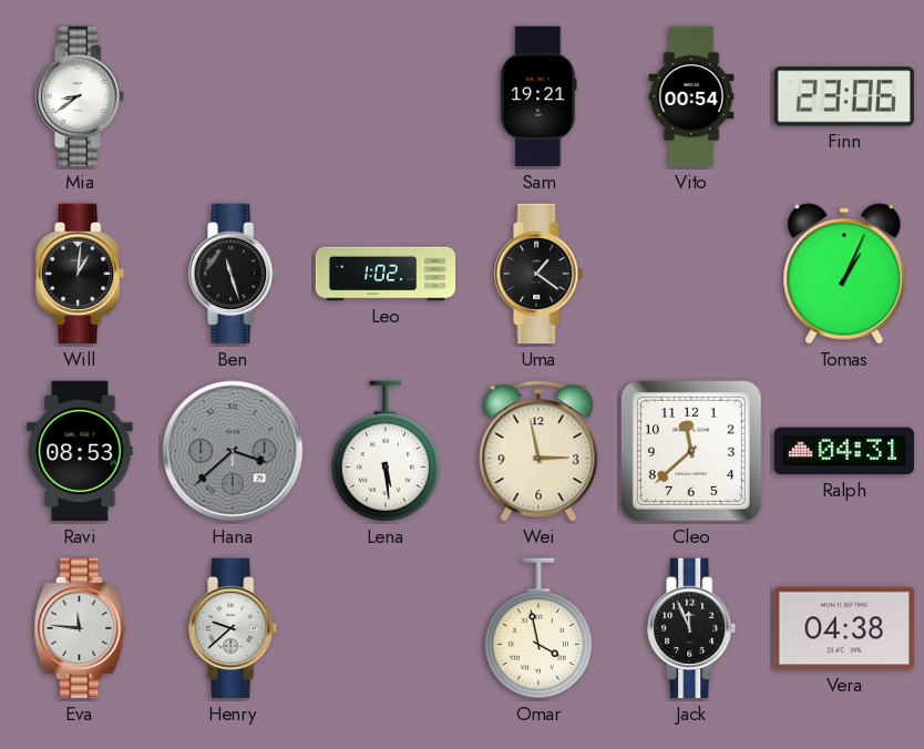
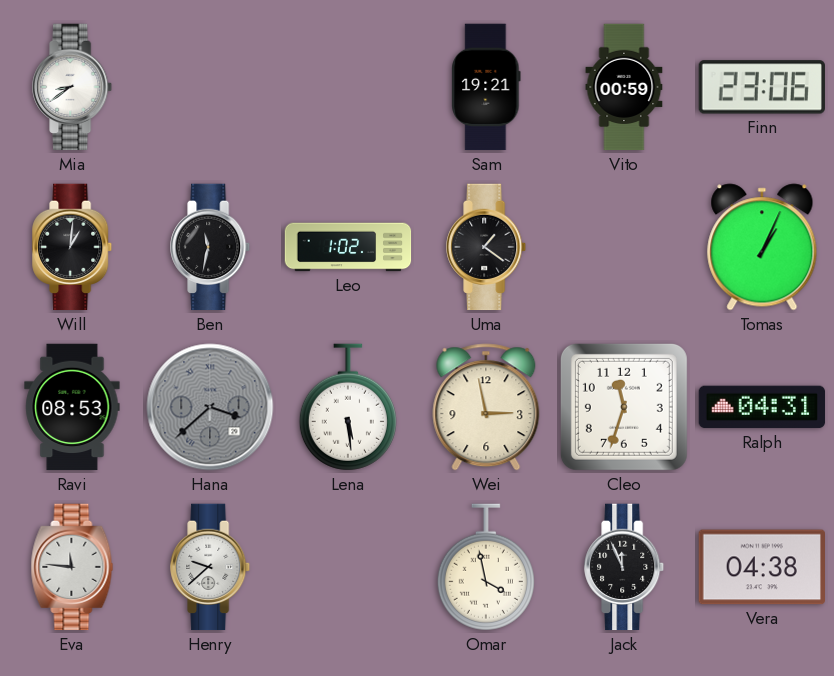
Vito: 00:54 -> 00:59
Ben: 11:27 -> 11:32
Cleo: 11:38 -> 11:33
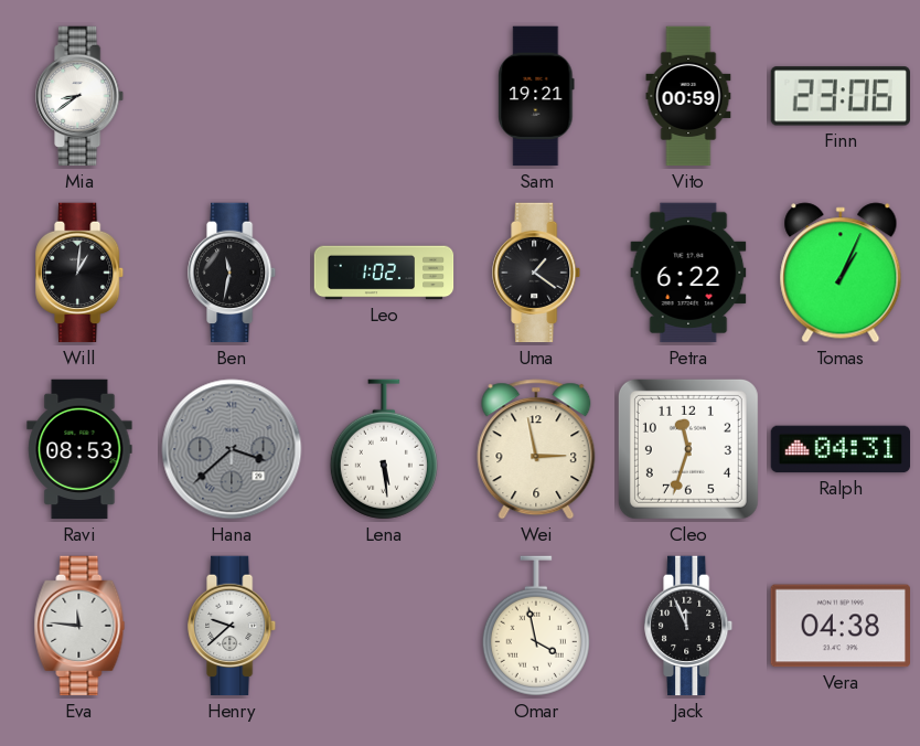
Petra: none -> 6:22
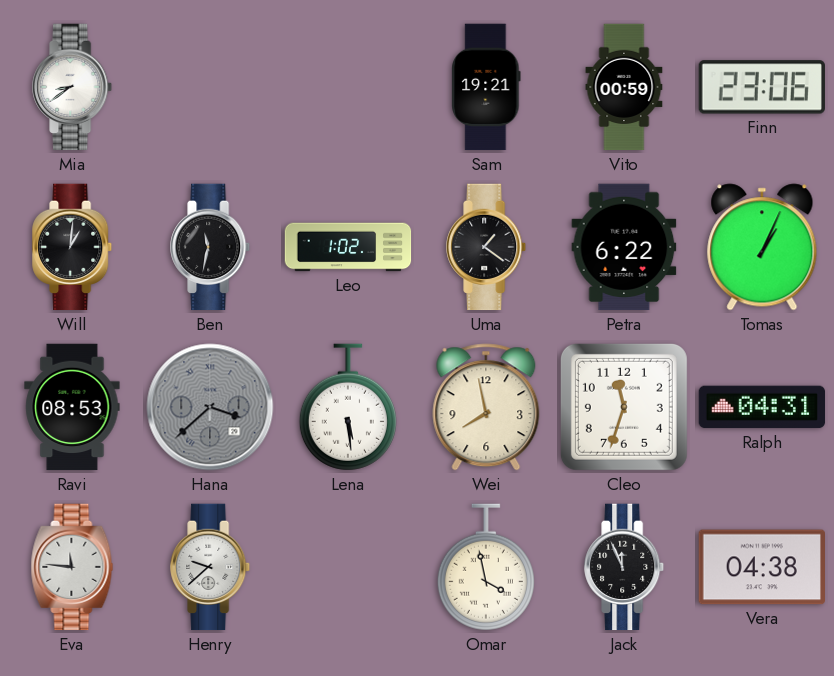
Wei: 2:58 -> 7:58
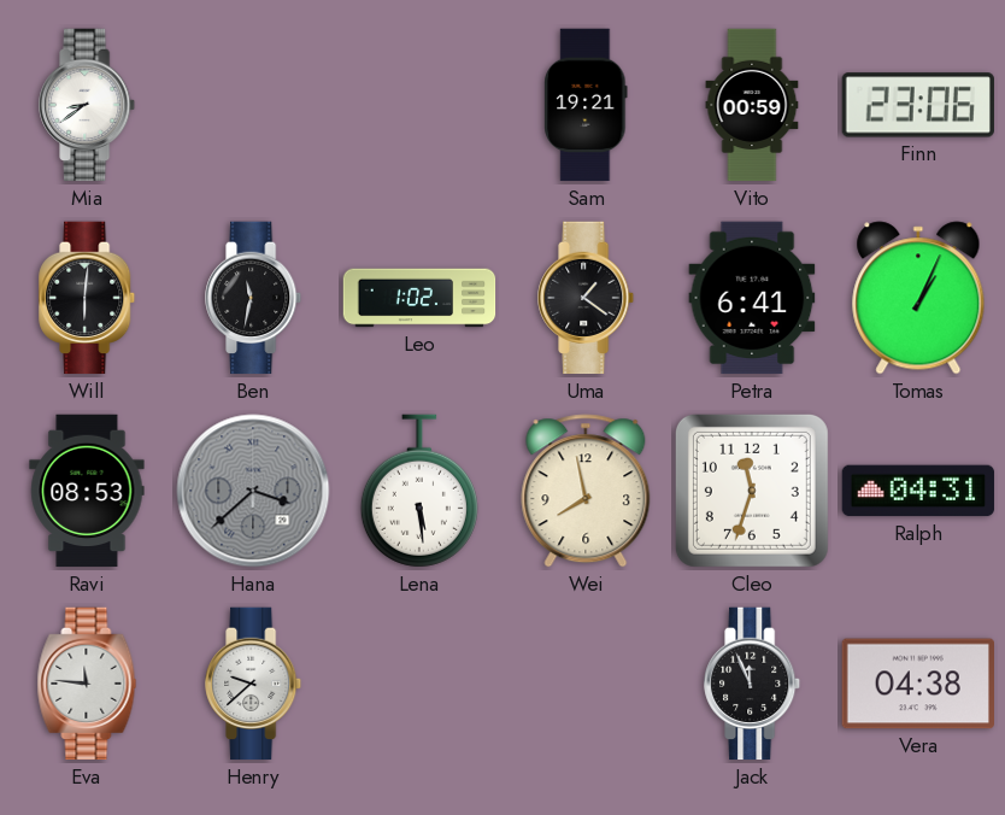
Will: 1:01 -> 6:01
Petra: 6:22 -> 6:41
Omar: 3:58 -> none
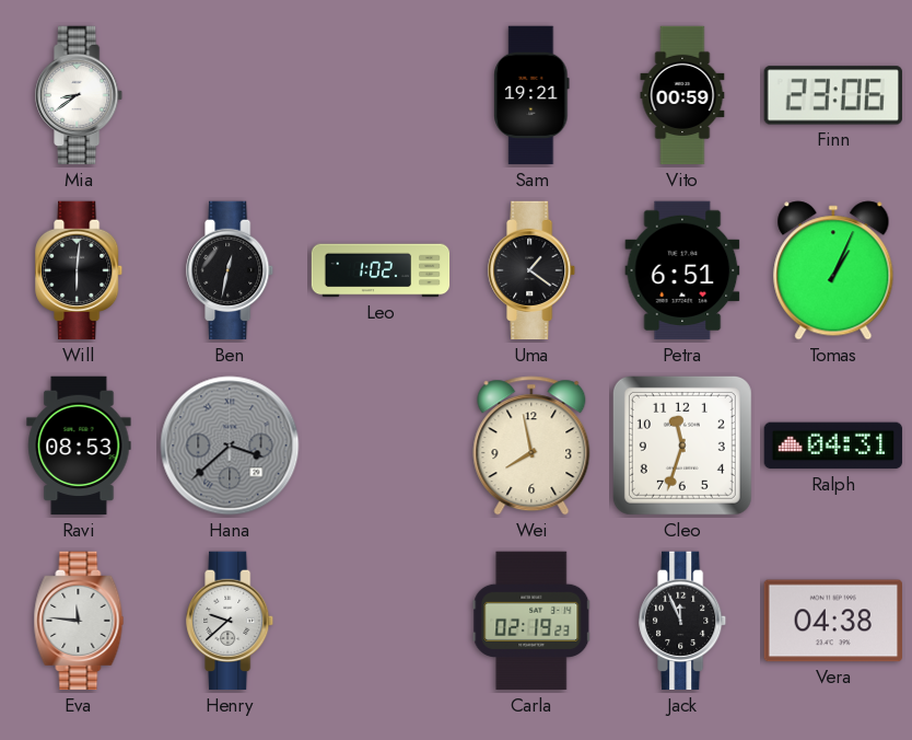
Ben: 11:32 -> 12:32
Petra: 6:41 -> 6:51
Lena: 5:29 -> none
Carla: none -> 02:19
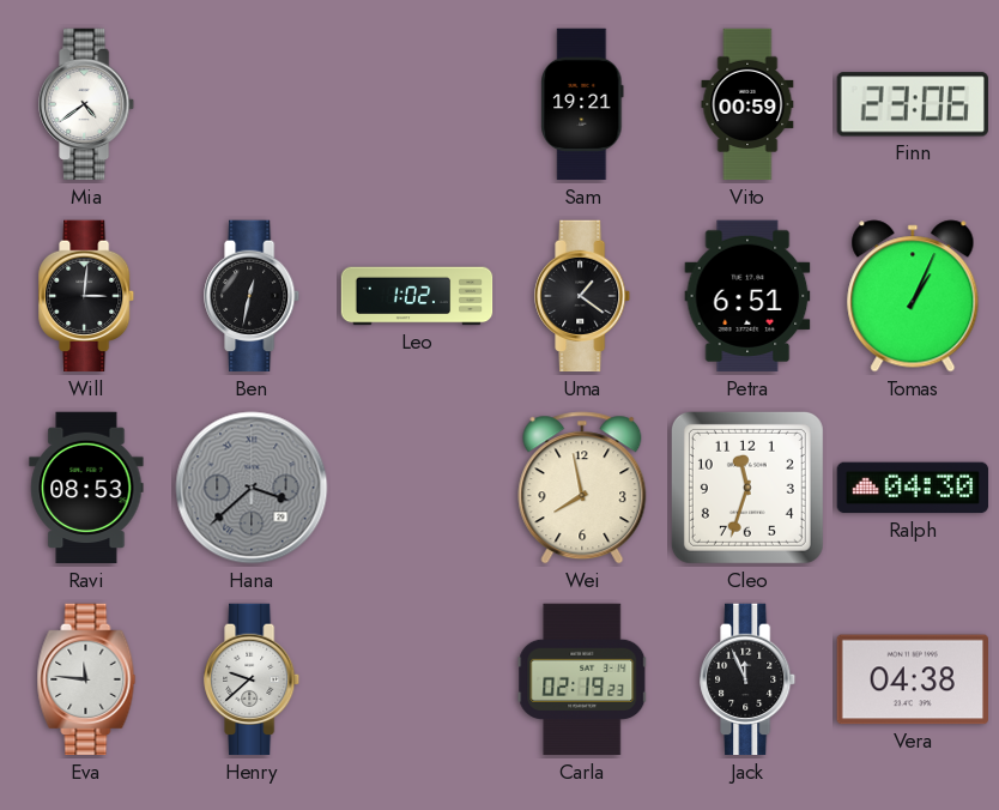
Mia: 8:39 -> 4:39
Will: 6:01 -> 3:01
Ralph: 04:31 -> 04:30
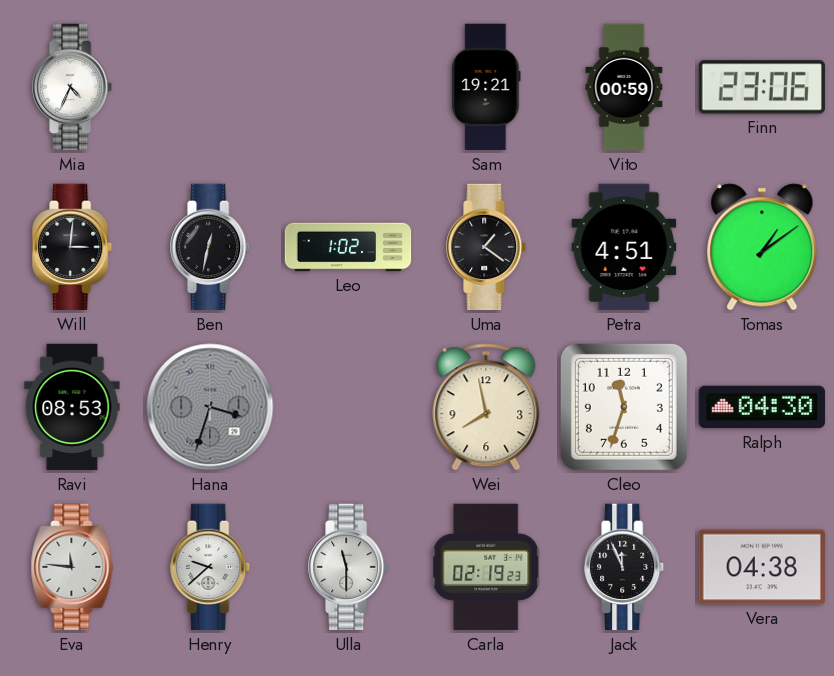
Mia: 4:39 -> 4:34
Petra: 6:51 -> 4:51
Tomas: 1:04 -> 1:09
Hana: 3:38 -> 3:33
Ulla: none -> 11:30
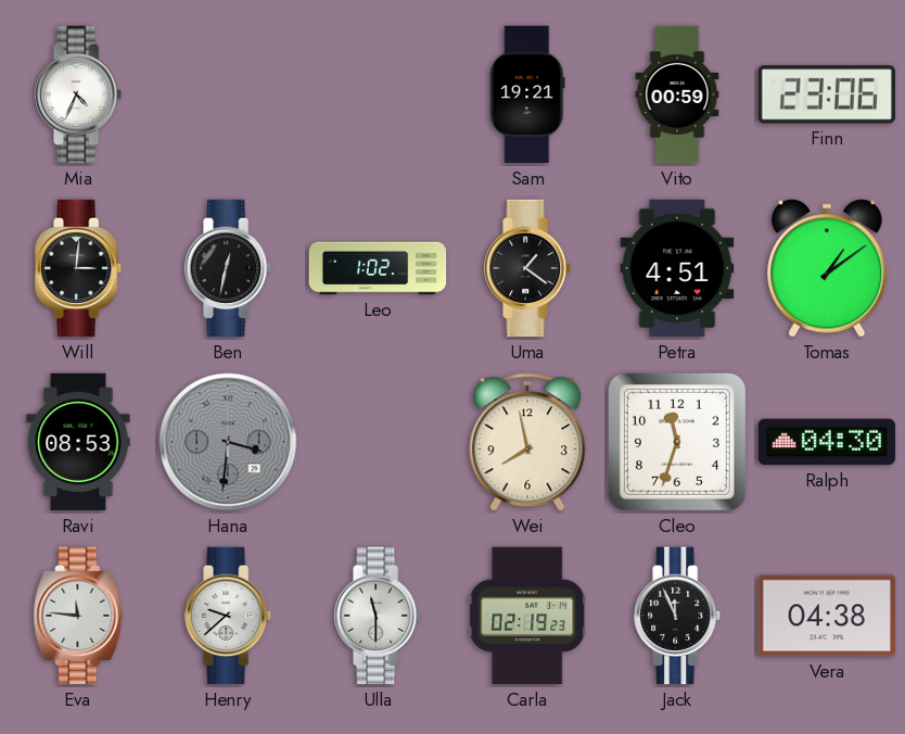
Hana: 3:33 -> 3:31
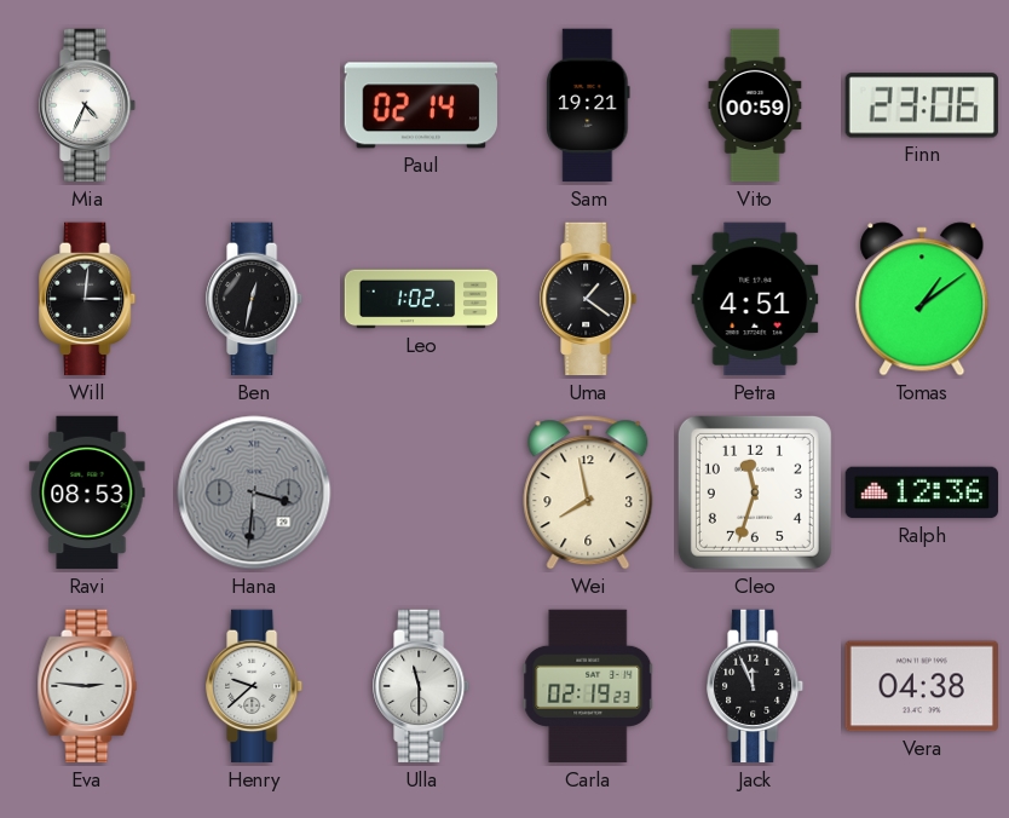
Paul: none -> 02:14
Ralph: 04:30 -> 12:36
Eva: 11:46 -> 2:46
